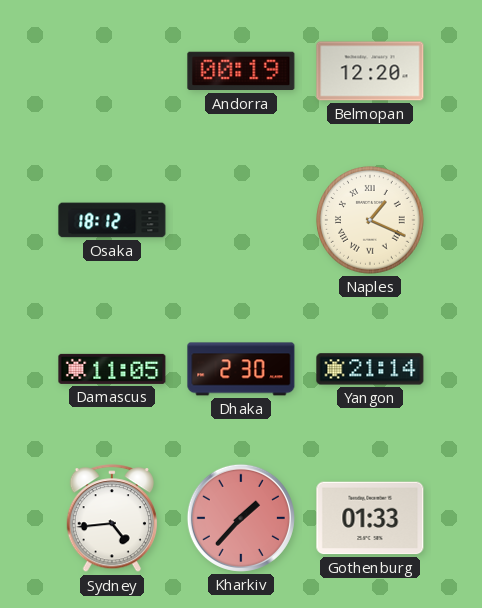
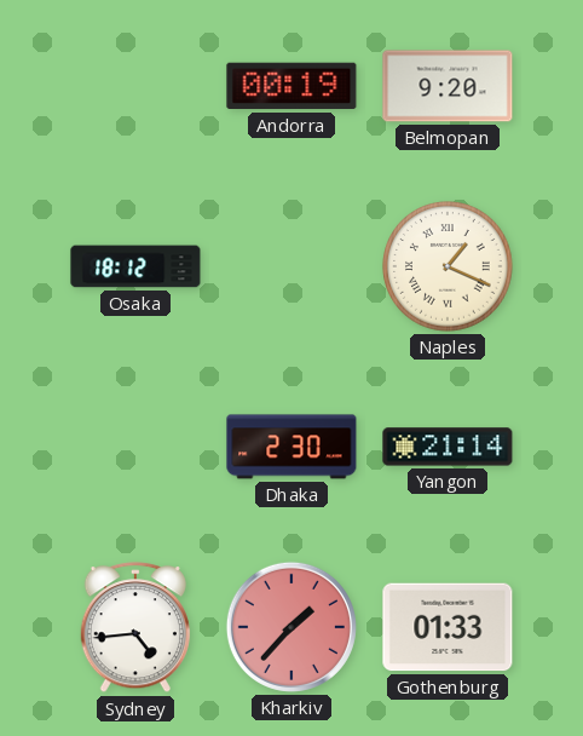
Belmopan: 12:20 -> 9:20
Damascus: 11:05 -> none
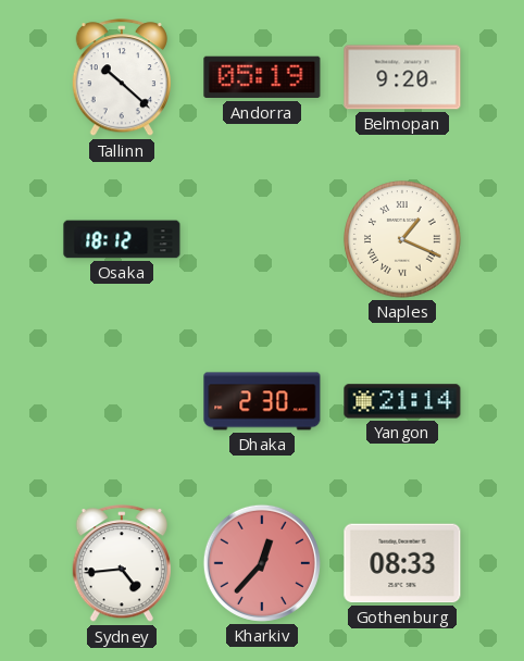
Tallinn: none -> 10:22
Andorra: 00:19 -> 05:19
Kharkiv: 1:37 -> 12:37
Gothenburg: 01:33 -> 08:33
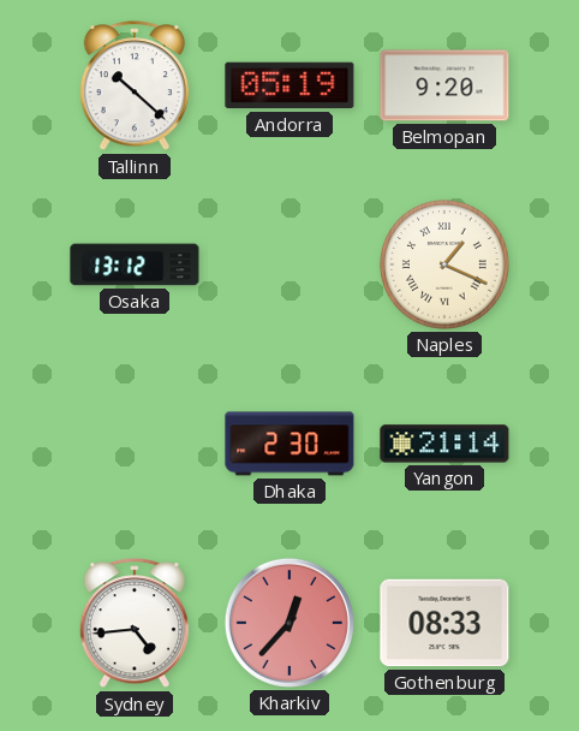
Osaka: 18:12 -> 13:12
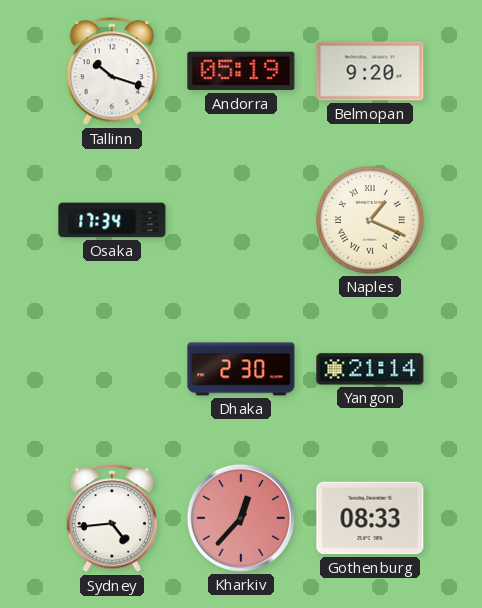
Tallinn: 10:22 -> 10:18
Osaka: 13:12 -> 17:34
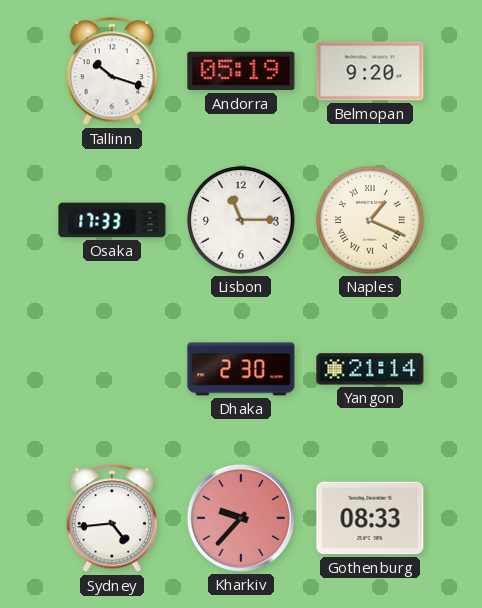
Osaka: 17:34 -> 17:33
Lisbon: none -> 11:15
Kharkiv: 12:37 -> 9:37
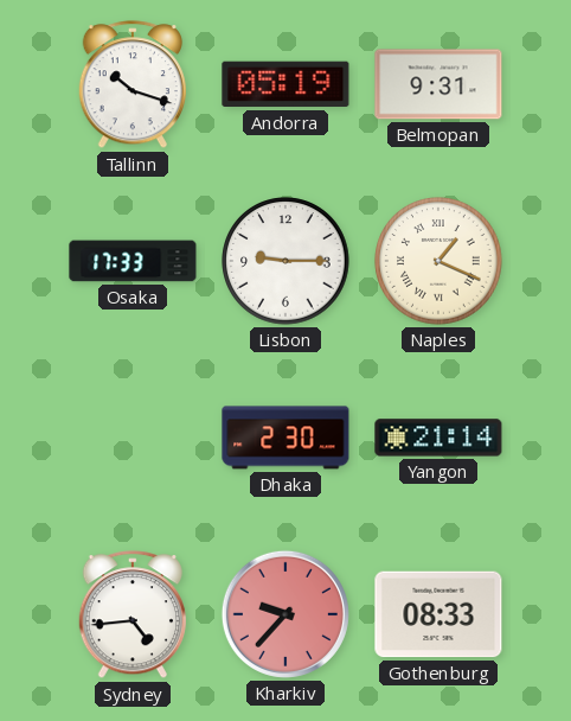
Belmopan: 9:20 -> 9:31
Lisbon: 11:15 -> 9:15
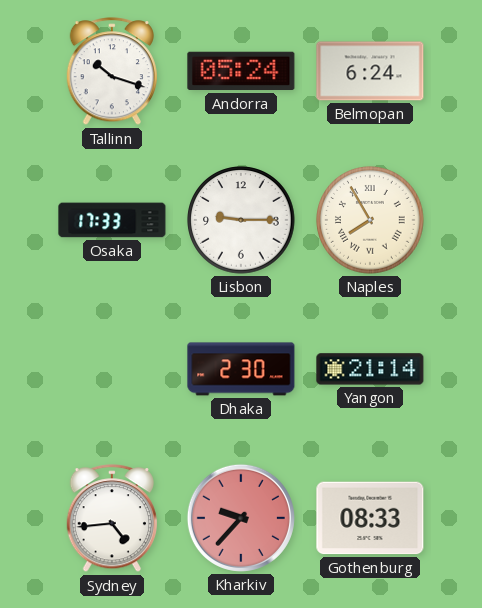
Andorra: 05:19 -> 05:24
Belmopan: 9:31 -> 6:24
Naples: 1:19 -> 7:55
